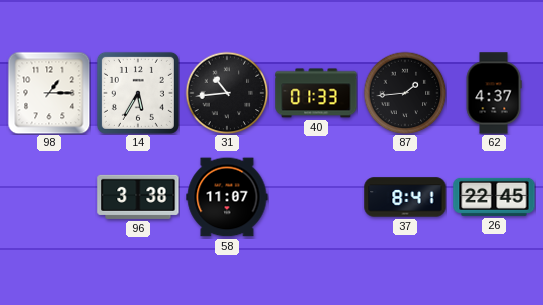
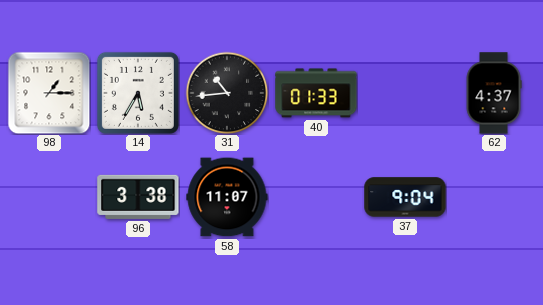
87: 1:44 -> none
37: 8:41 -> 9:04
26: 22:45 -> none
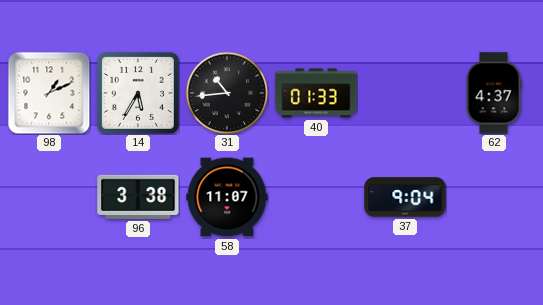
98: 1:15 -> 1:11
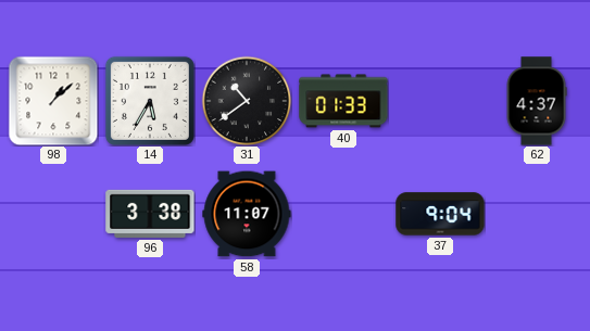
98: 1:11 -> 1:08
31: 10:44 -> 10:39
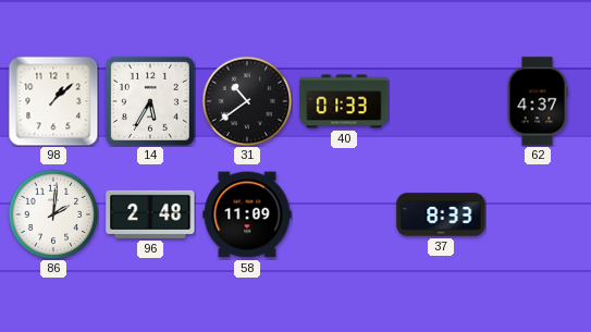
86: none -> 2:01
96: 3:38 -> 2:48
58: 11:07 -> 11:09
37: 9:04 -> 8:33
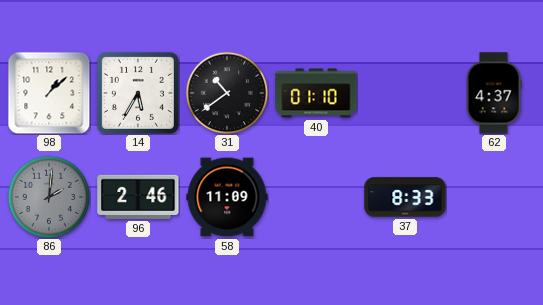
40: 01:33 -> 01:10
86 dial: white -> grey
96: 2:48 -> 2:46
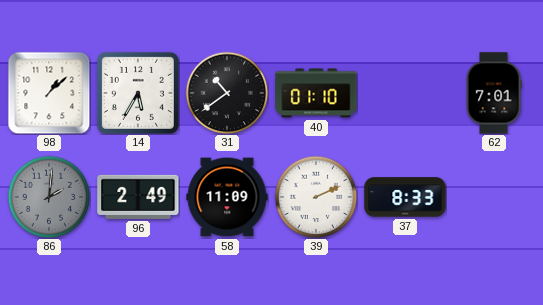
62: 4:37 -> 7:01
96: 2:46 -> 2:49
39: none -> 2:11
